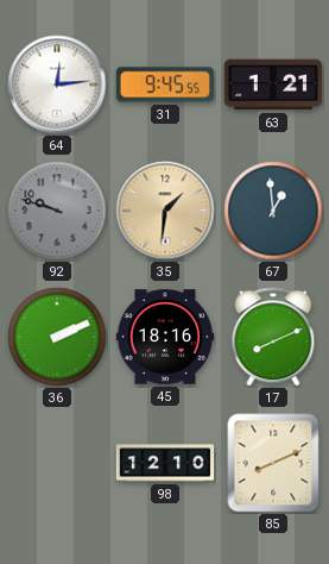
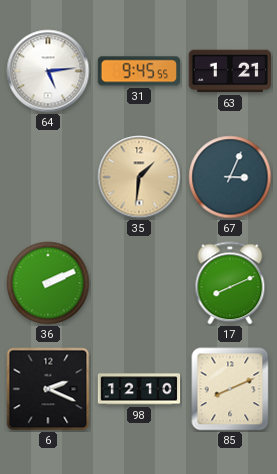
64: 12:14 -> 5:14
92: 9:48 -> none
67: 12:59 -> 3:04
45: 18:16 -> none
6: none -> 2:19
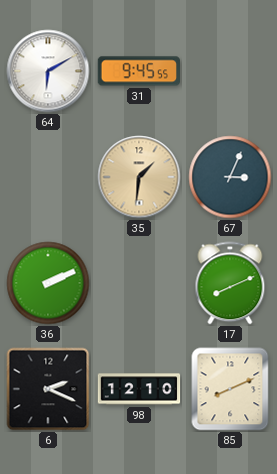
64: 5:14 -> 6:10
63: 1:21 -> none
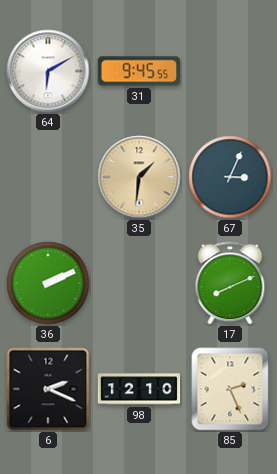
85: 8:11 -> 2:26
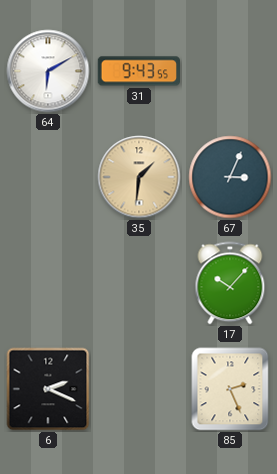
31: 9:45 -> 9:43
36: 2:11 -> none
17: 8:11 -> 10:07
98: 12:10 -> none
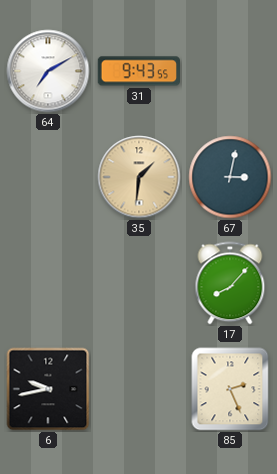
64: 6:10 -> 7:10
67: 3:04 -> 3:02
17: 10:07 -> 8:07
6: 2:19 -> 9:43
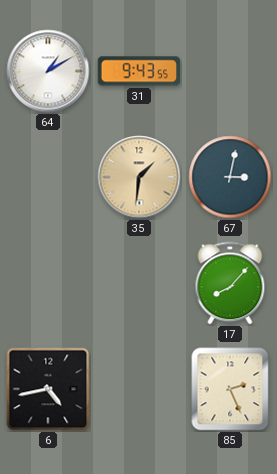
64: 7:10 -> 1:10
6: 9:43 -> 4:43
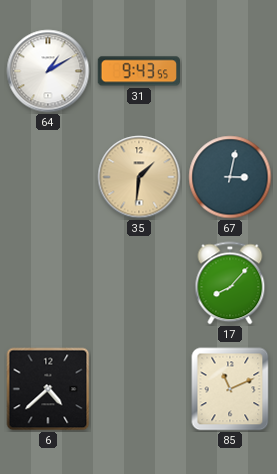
6: 4:43 -> 4:38
85: 2:26 -> 11:11
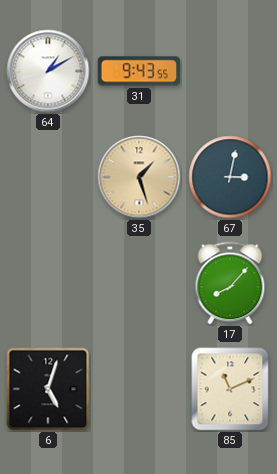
35: 1:31 -> 1:27
6: 4:38 -> 5:03
